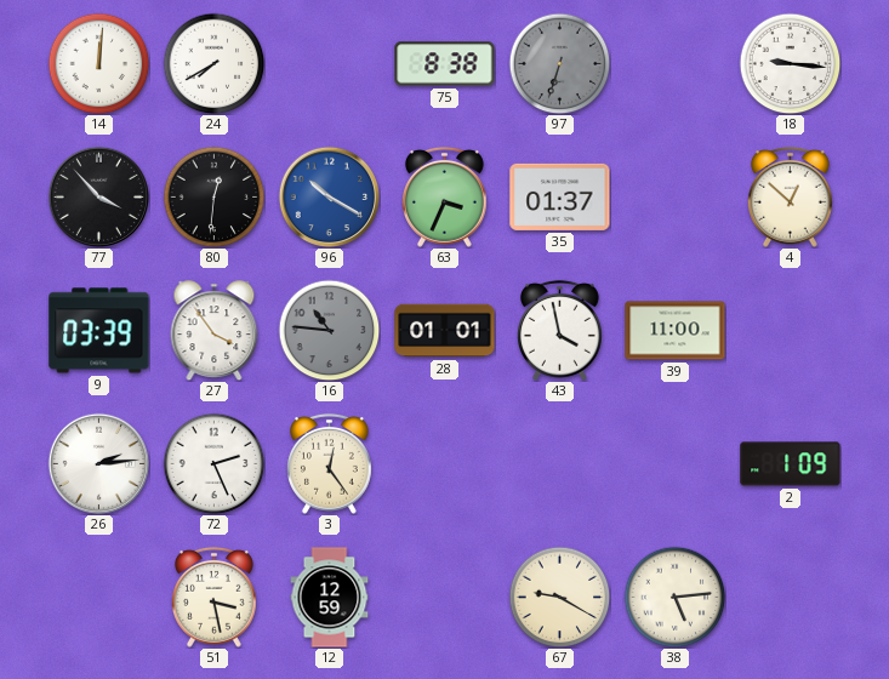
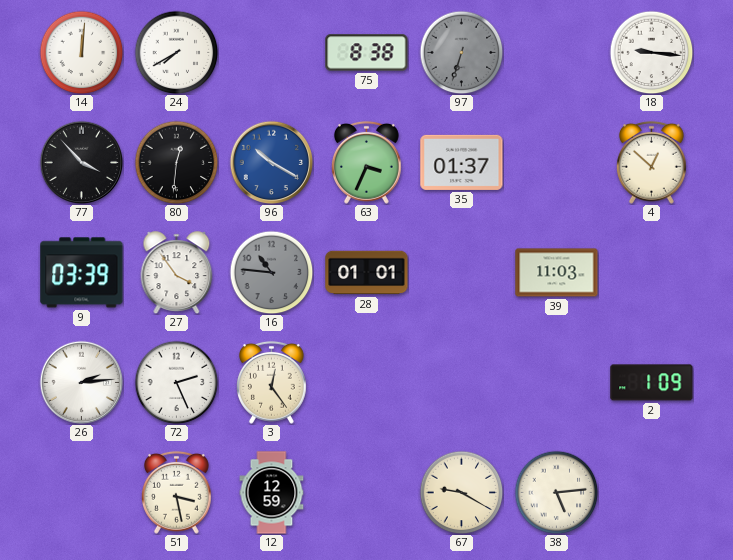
43: 3:58 -> none
39: 11:00 -> 11:03
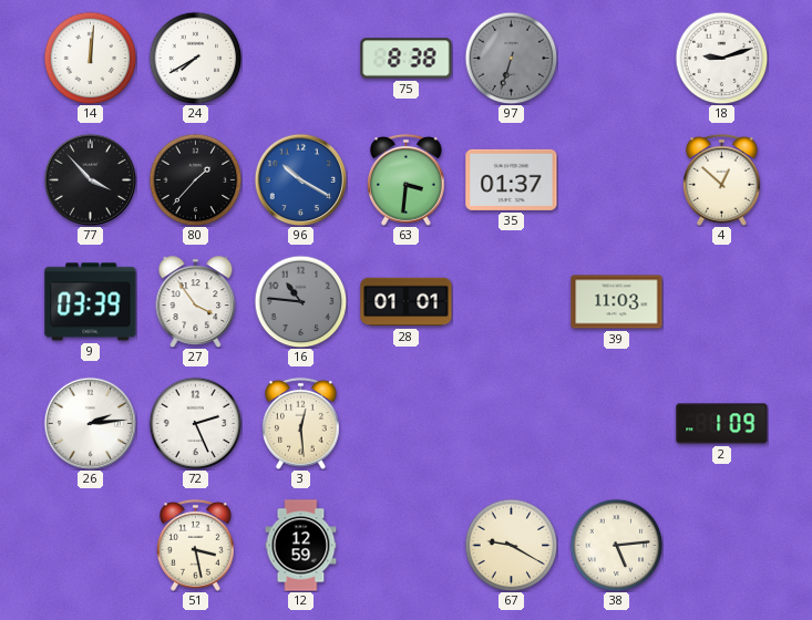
18: 9:16 -> 9:12
80: 12:31 -> 1:37
63: 3:34 -> 3:31
3: 12:24 -> 12:29
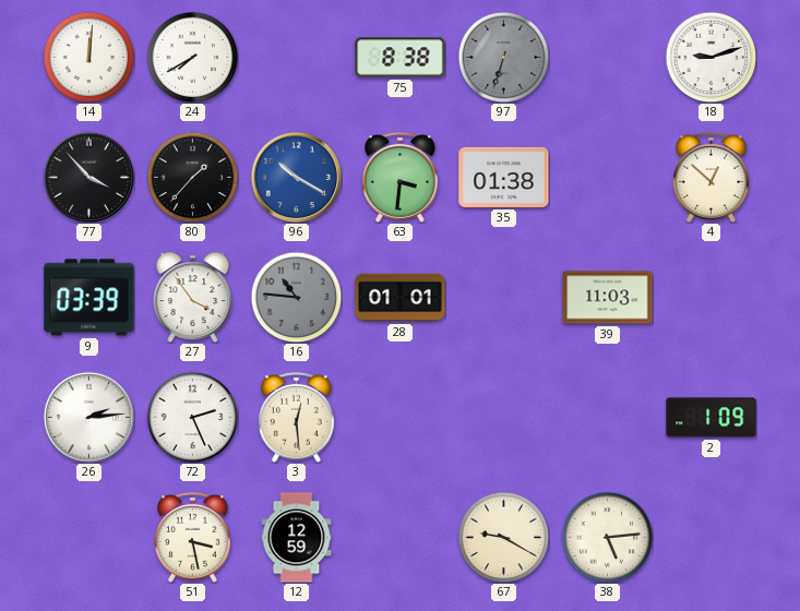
35: 01:37 -> 01:38
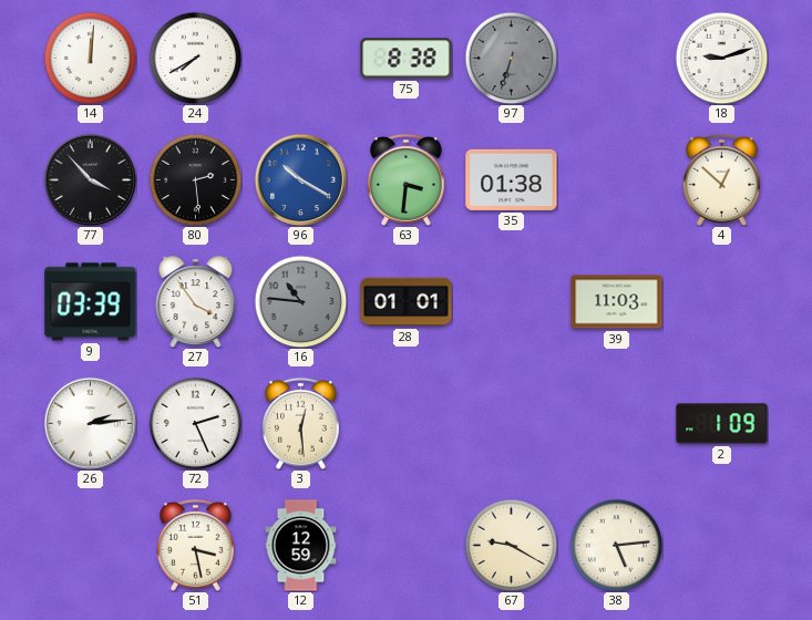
80: 1:37 -> 2:29
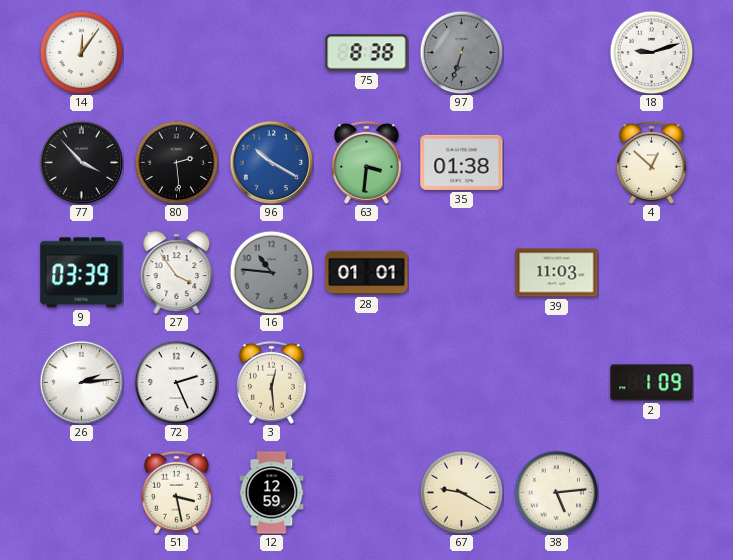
14: 12:01 -> 12:06
24: 7:40 -> none
